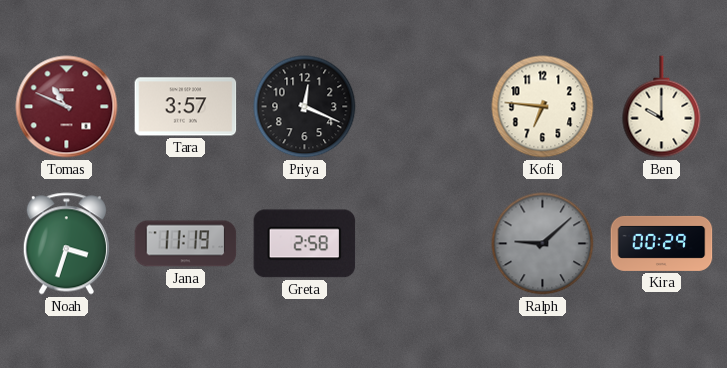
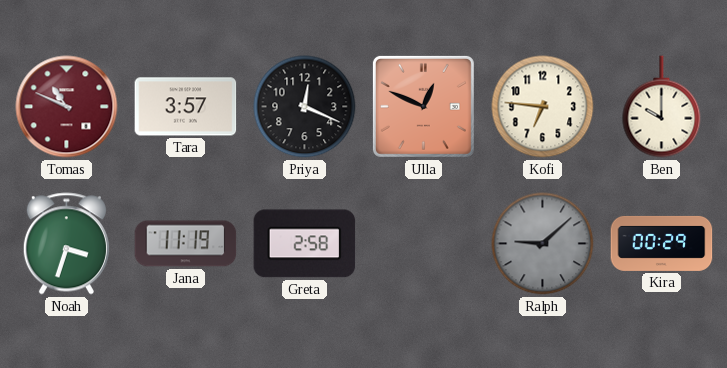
Ulla: none -> 12:49
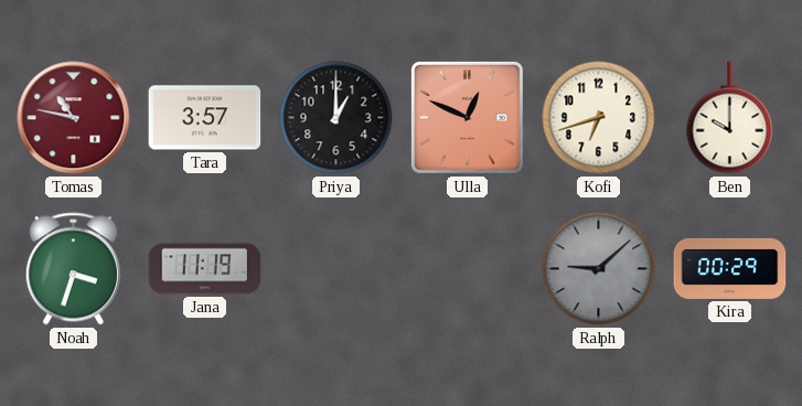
Tomas: 10:49 -> 10:47
Priya: 12:19 -> 1:00
Kofi: 6:46 -> 6:42
Greta: 2:58 -> none
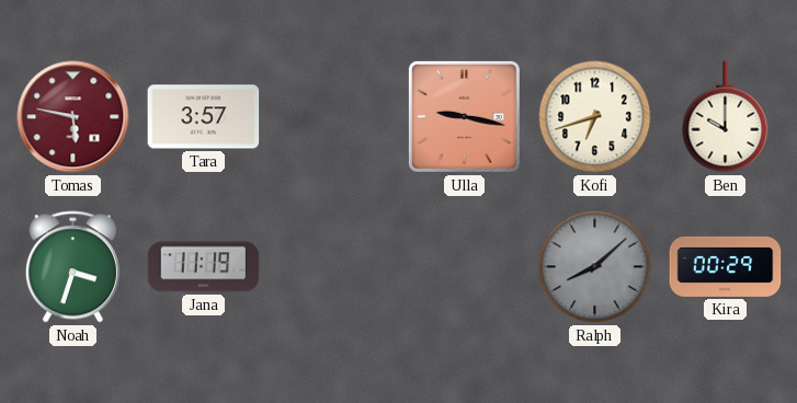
Tomas: 10:47 -> 5:47
Priya: 1:00 -> none
Ulla: 12:49 -> 9:17
Ralph: 9:08 -> 8:08
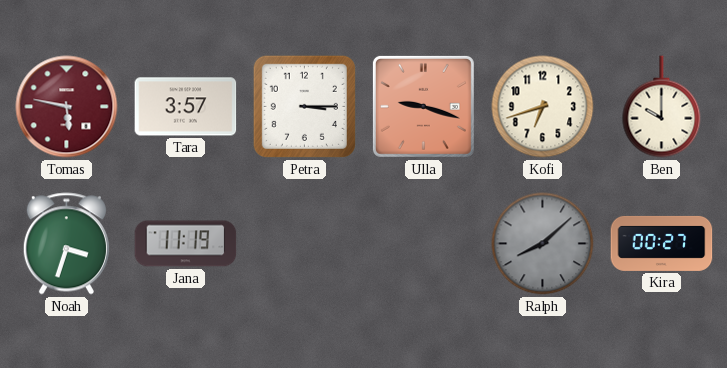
Petra: none -> 3:15
Ulla: 9:17 -> 9:18
Kira: 00:29 -> 00:27
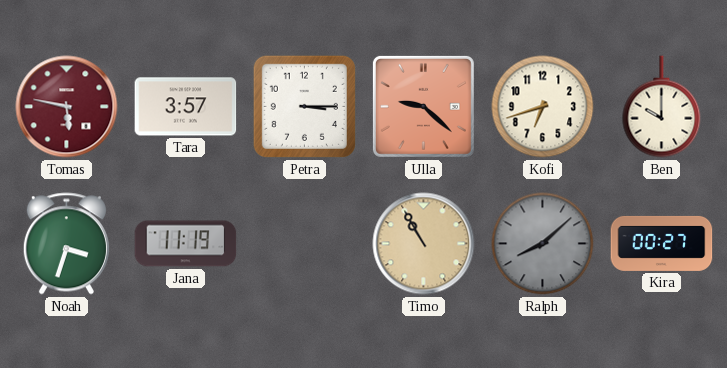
Ulla: 9:18 -> 9:22
Timo: none -> 10:55
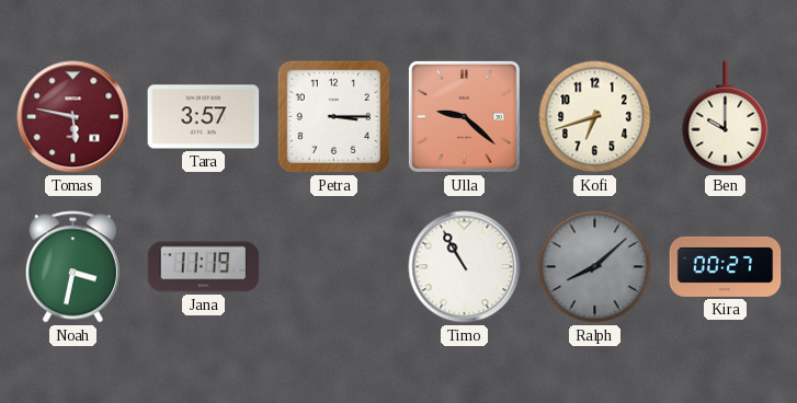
Noah: 3:33 -> 3:32
Timo dial: champagne -> white
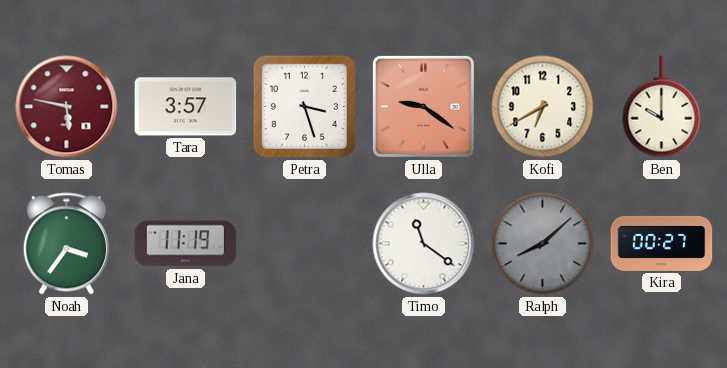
Petra: 3:15 -> 3:27
Ulla: 9:22 -> 9:21
Kofi: 6:42 -> 6:40
Noah: 3:32 -> 3:36
Timo: 10:55 -> 11:21
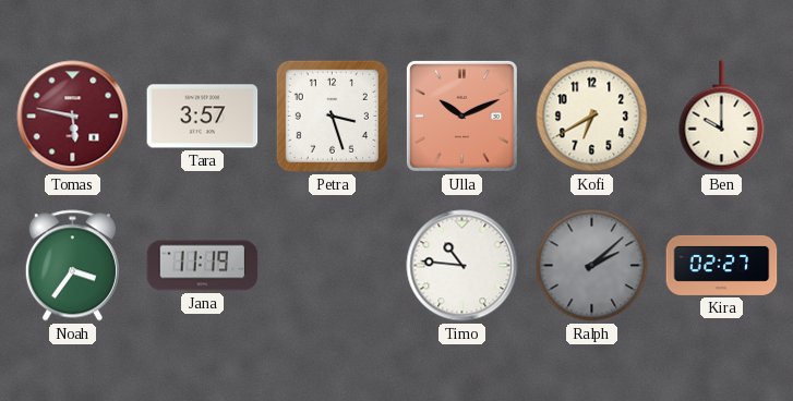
Ulla: 9:21 -> 10:11
Timo: 11:21 -> 10:46
Ralph: 8:08 -> 2:08
Kira: 00:27 -> 02:27
